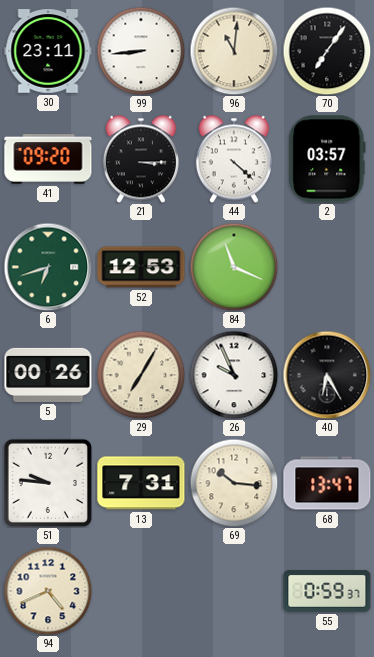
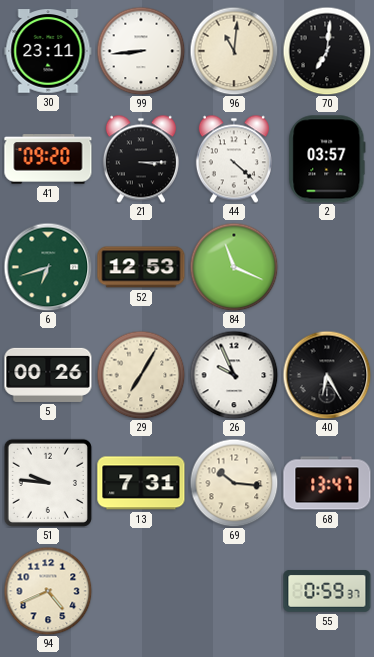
70: 7:06 -> 7:01
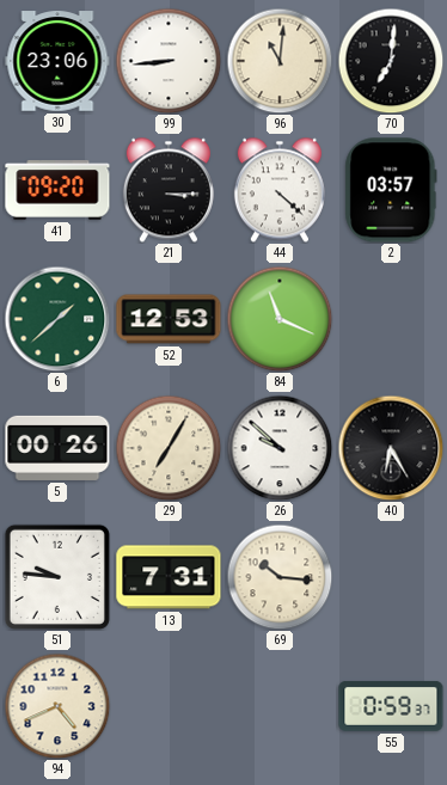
30: 23:11 -> 23:06
6: 6:42 -> 1:38
26: 9:56 -> 9:52
68: 13:47 -> none
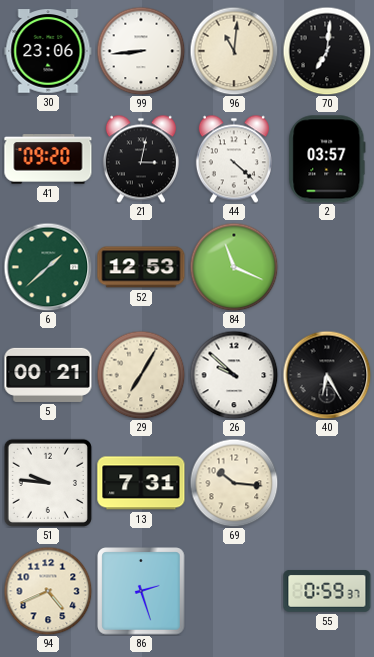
21: 3:15 -> 3:02
5: 00:26 -> 00:21
86: none -> 2:27
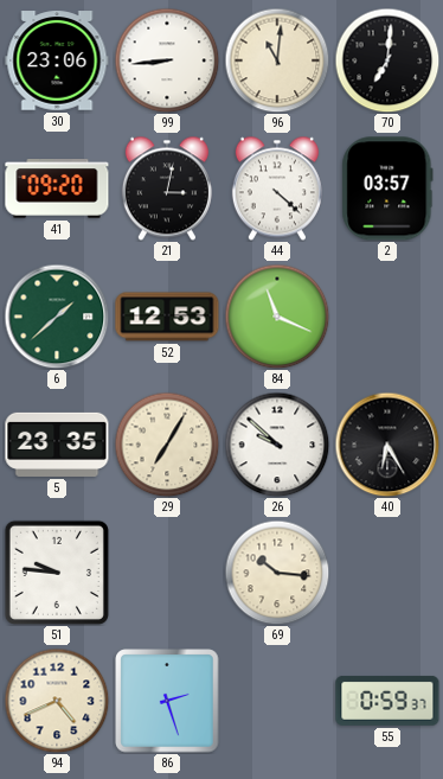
5: 00:21 -> 23:35
13: 7:31 -> none
